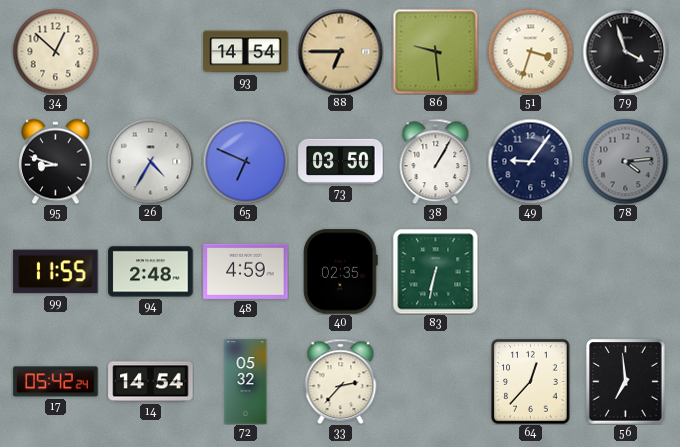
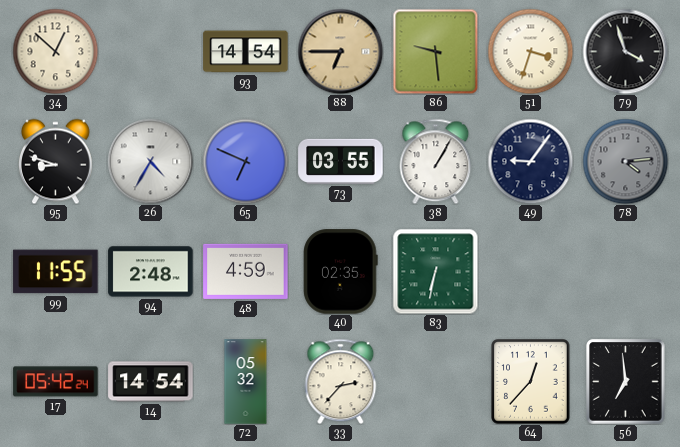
73: 03:50 -> 03:55
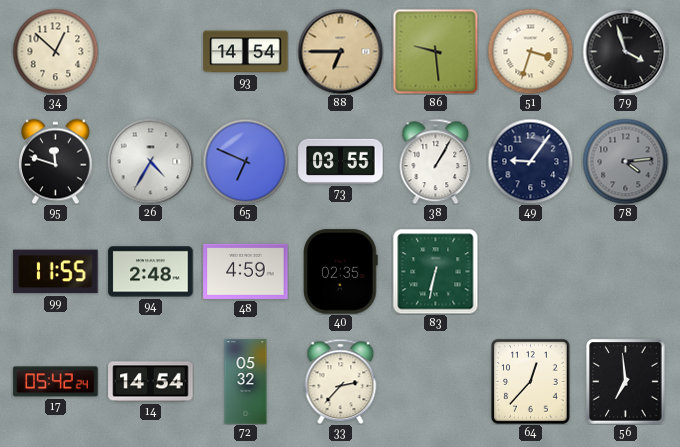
95: 8:48 -> 11:48
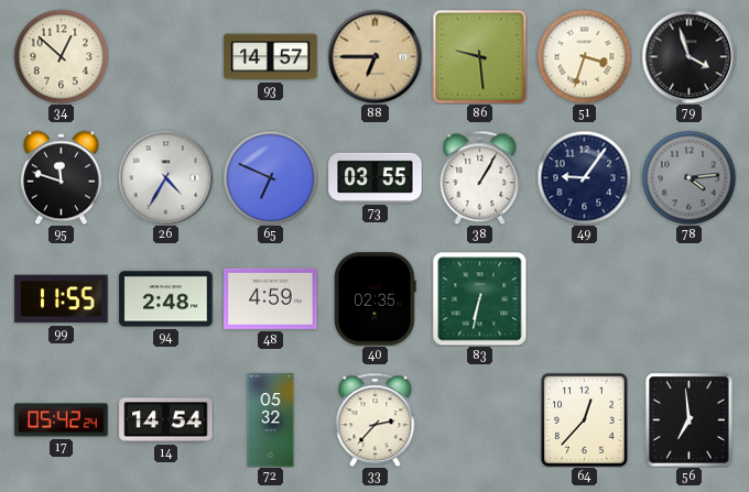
93: 14:54 -> 14:57
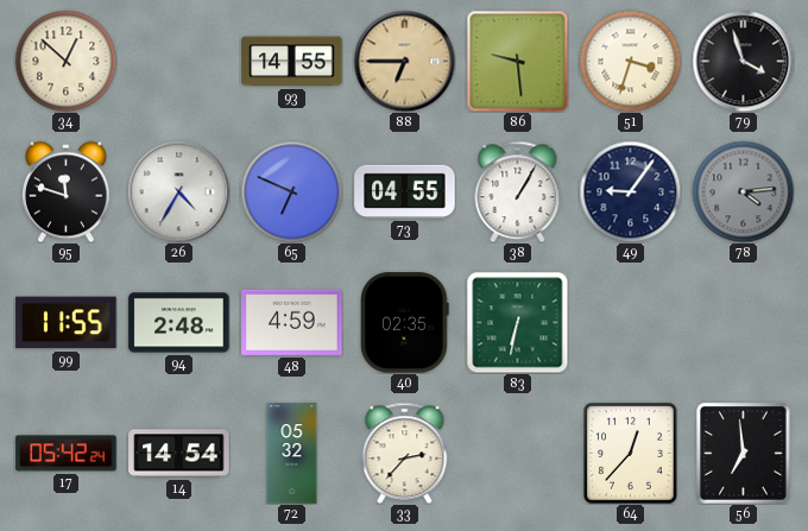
93: 14:57 -> 14:55
73: 03:55 -> 04:55
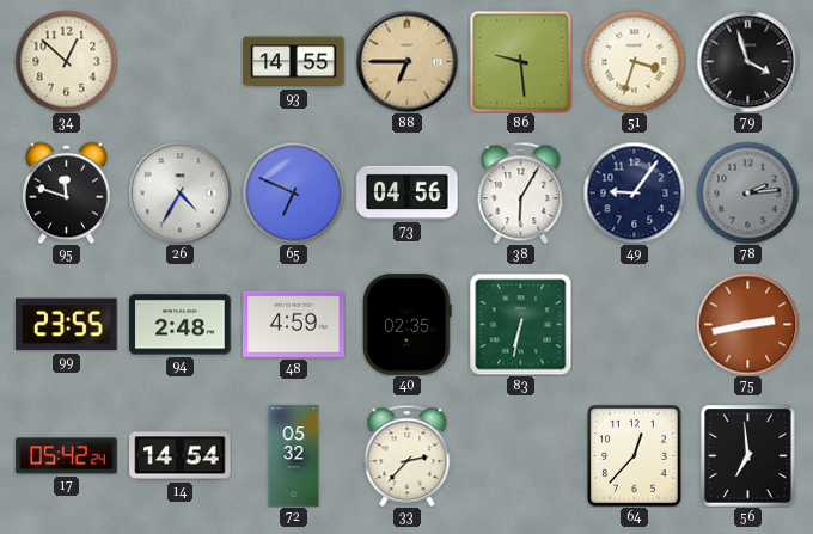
73: 04:55 -> 04:56
38: 1:05 -> 6:05
78: 4:14 -> 2:14
99: 11:55 -> 23:55
75: none -> 2:43
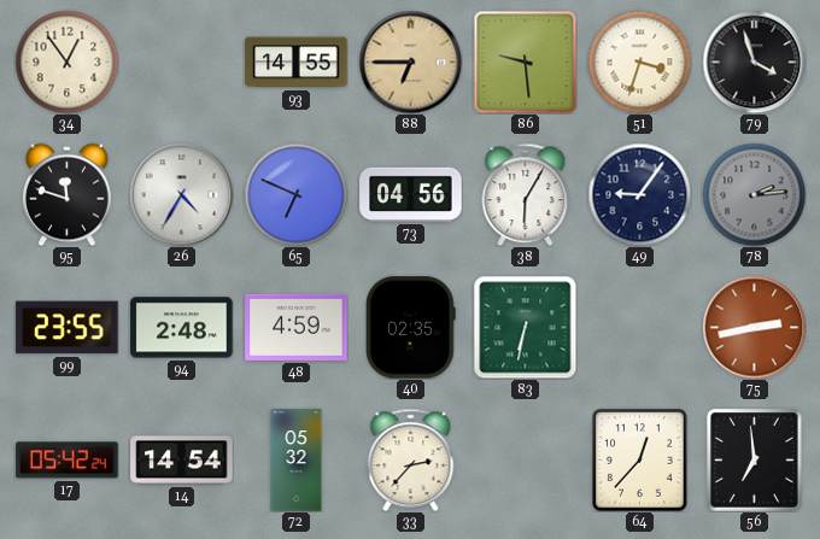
34: 12:52 -> 12:54
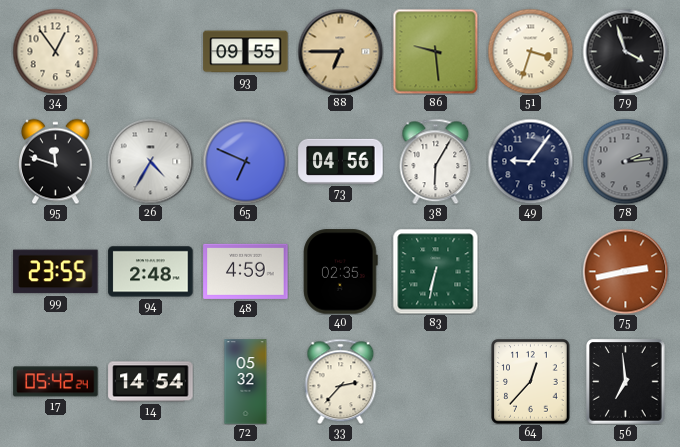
93: 14:55 -> 09:55
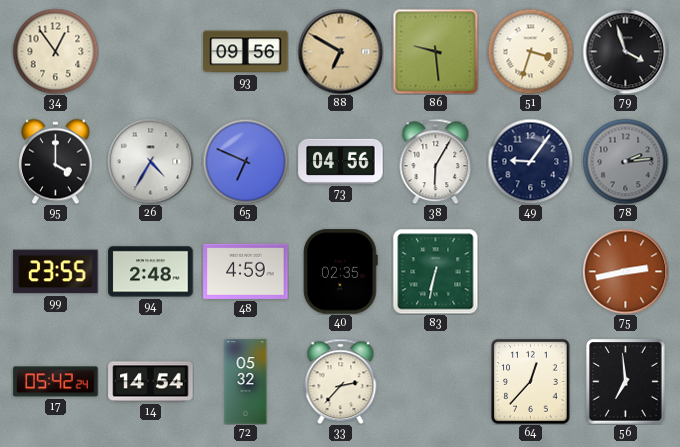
93: 09:55 -> 09:56
88: 6:45 -> 6:50
95: 11:48 -> 4:00
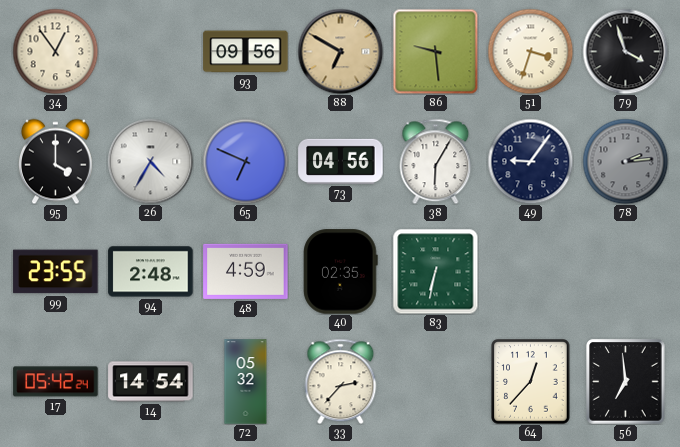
75: 2:43 -> none
